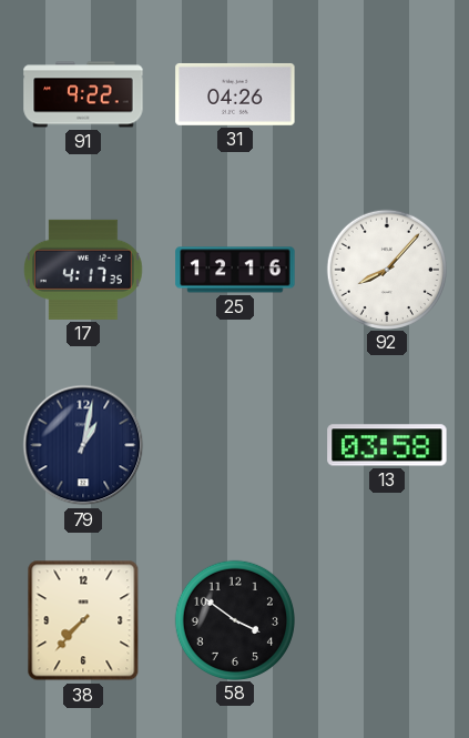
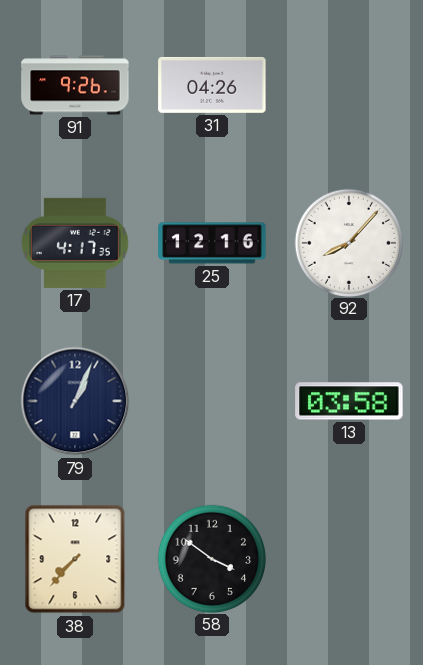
91: 9:22 -> 9:26
79: 1:02 -> 1:04
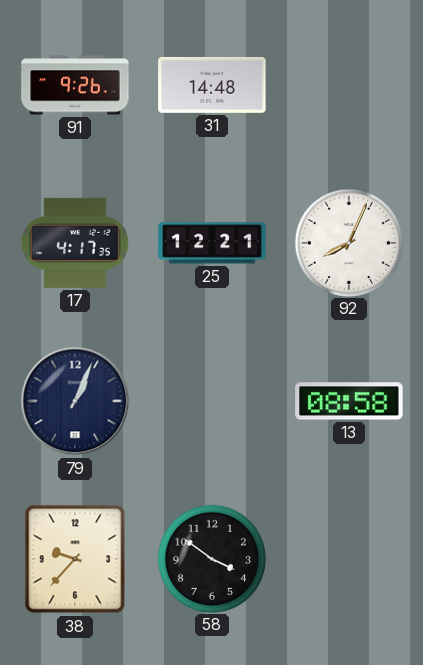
31: 04:26 -> 14:48
25: 12:16 -> 12:21
92: 8:07 -> 8:04
13: 03:58 -> 08:58
38: 7:37 -> 9:37
